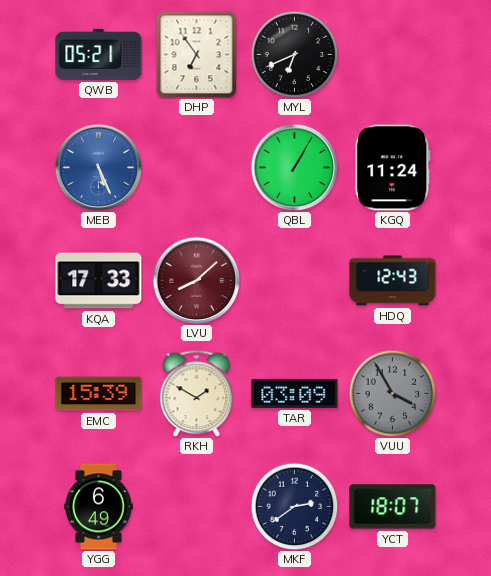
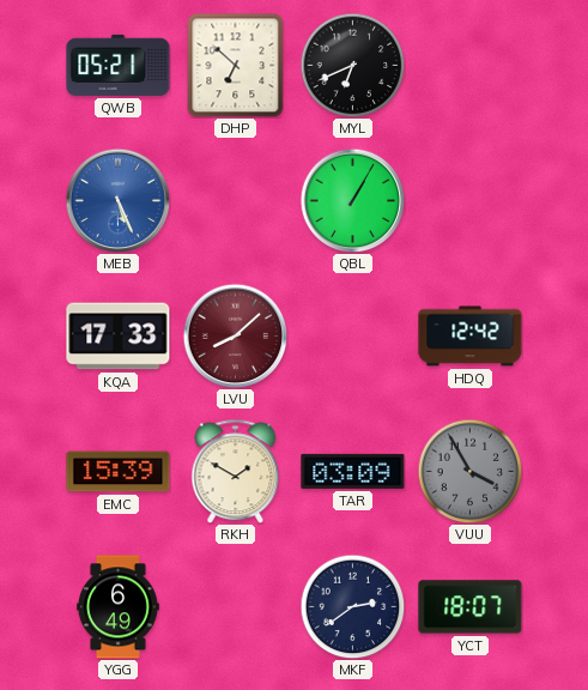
DHP: 6:54 -> 6:52
KGQ: 11:24 -> none
HDQ: 12:43 -> 12:42
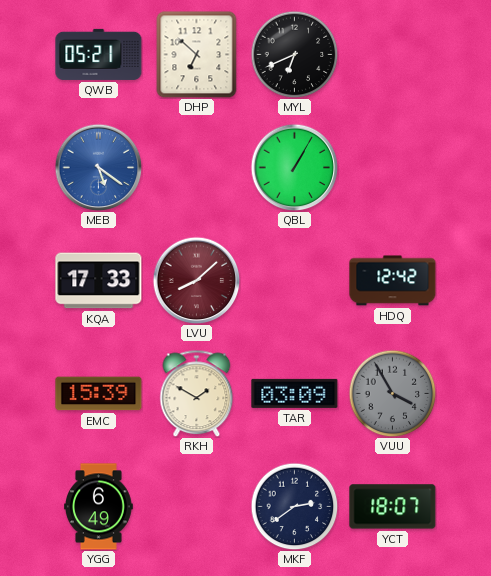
MEB: 5:26 -> 5:21
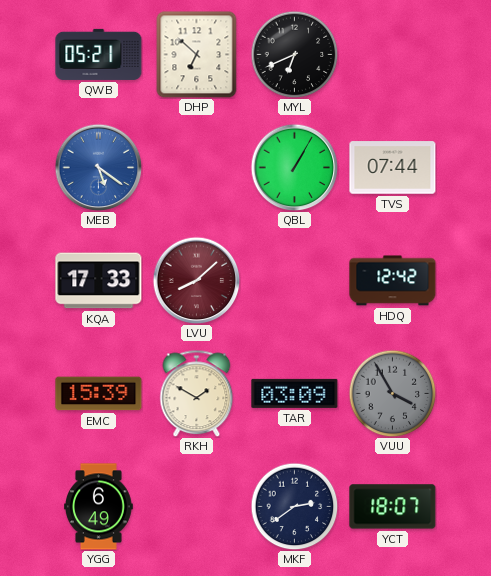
TVS: none -> 07:44
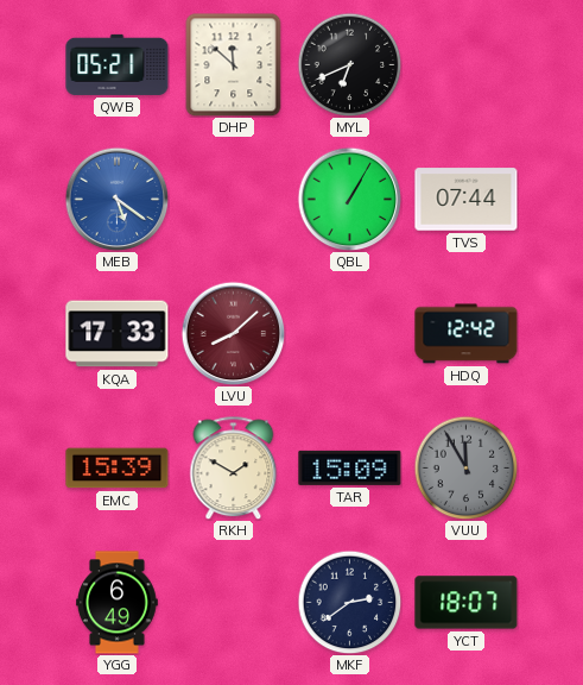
DHP: 6:52 -> 11:52
TAR: 03:09 -> 15:09
VUU: 3:55 -> 11:55
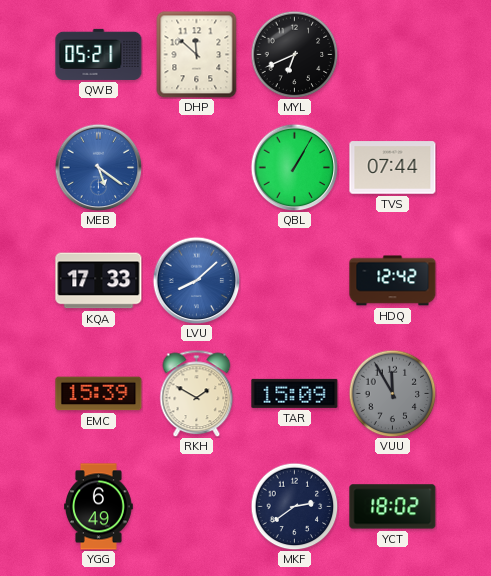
LVU dial: burgundy -> blue
YCT: 18:07 -> 18:02
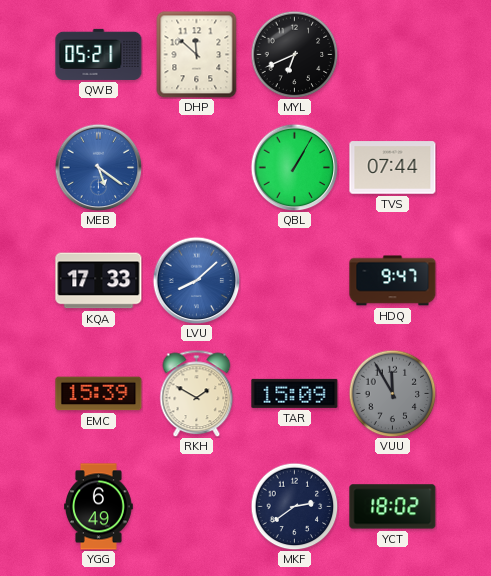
HDQ: 12:42 -> 9:47
